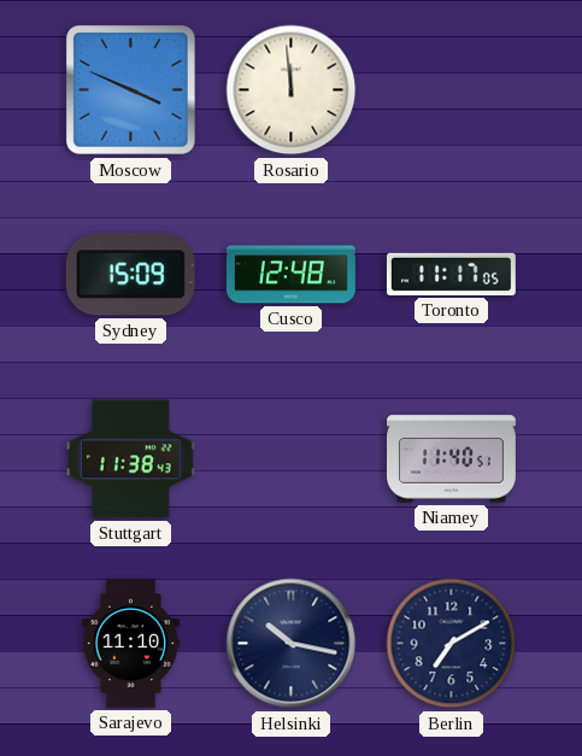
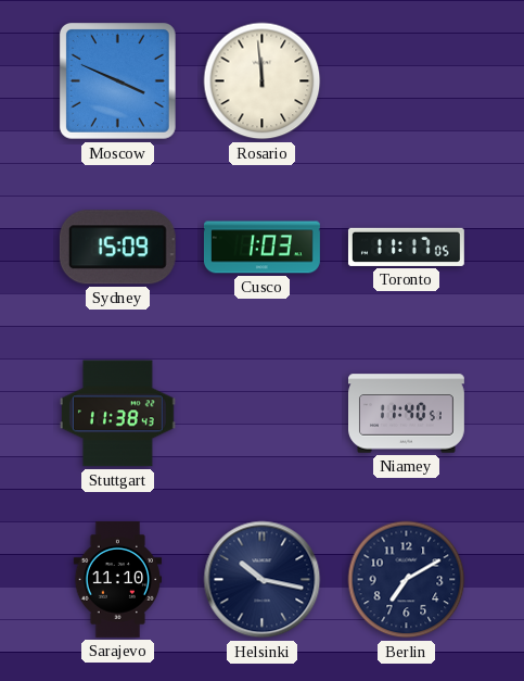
Cusco: 12:48 -> 1:03
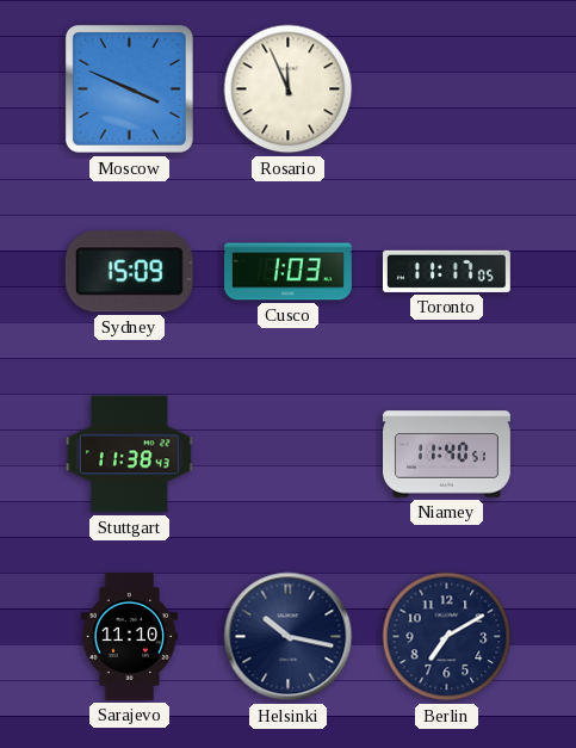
Rosario: 11:59 -> 11:56
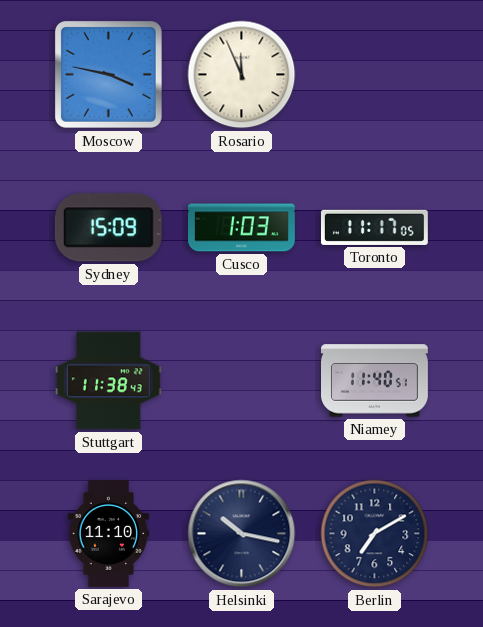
Moscow: 3:49 -> 3:47
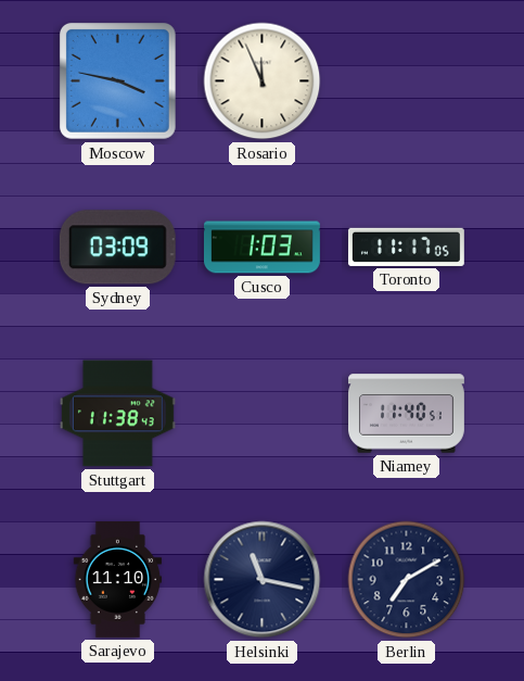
Sydney: 15:09 -> 03:09
Helsinki: 10:17 -> 11:17
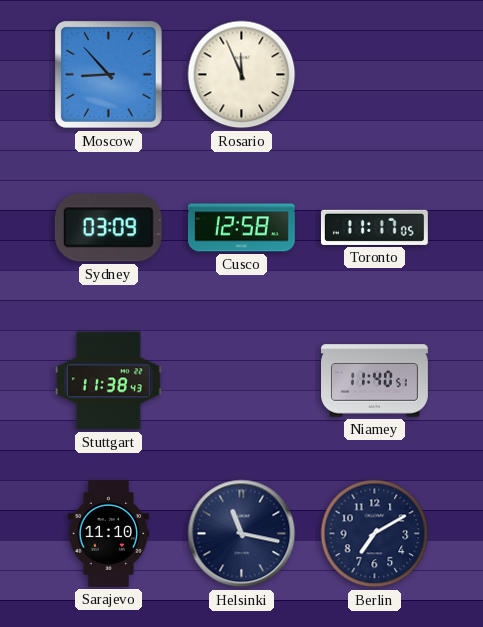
Moscow: 3:47 -> 8:53
Cusco: 1:03 -> 12:58
